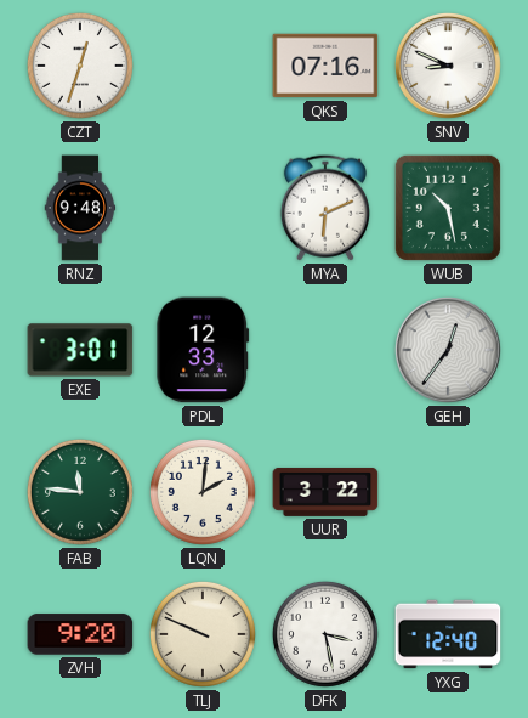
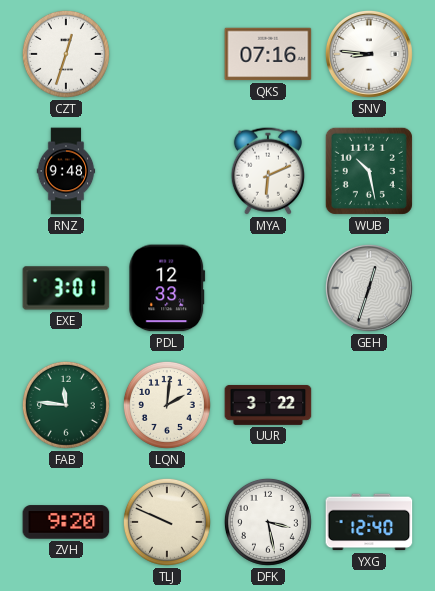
SNV: 8:49 -> 8:46
GEH: 12:36 -> 12:33
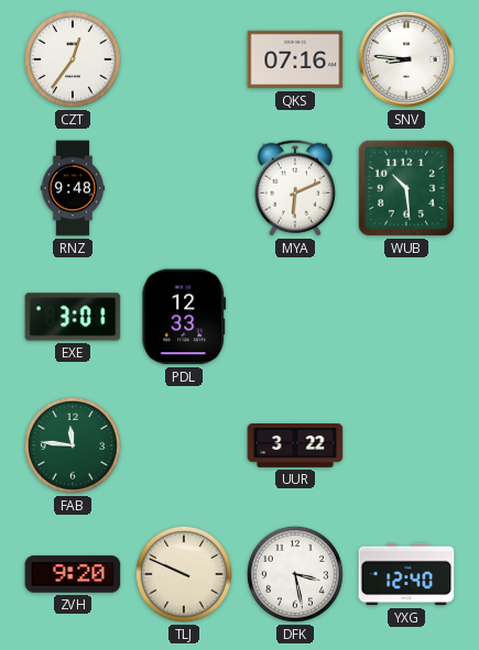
CZT: 12:33 -> 12:36
WUB: 10:28 -> 10:29
GEH: 12:33 -> none
LQN: 2:01 -> none
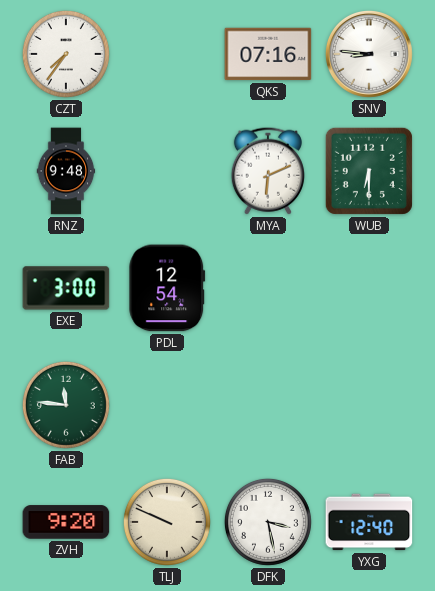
CZT: 12:36 -> 7:36
WUB: 10:29 -> 6:30
EXE: 3:01 -> 3:00
PDL: 12:33 -> 12:54
UUR: 3:22 -> none
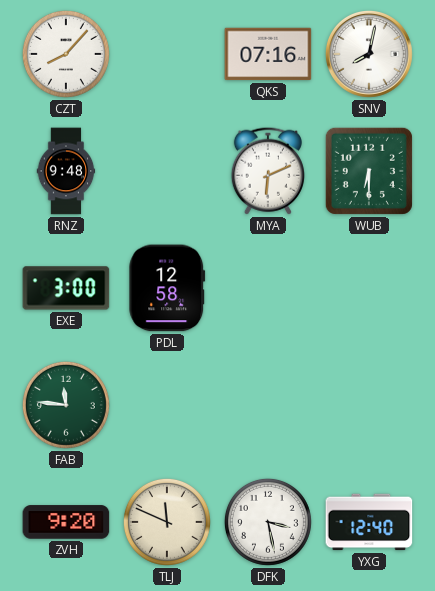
CZT: 7:36 -> 8:07
SNV: 8:46 -> 8:02
PDL: 12:54 -> 12:58
TLJ: 9:49 -> 11:49
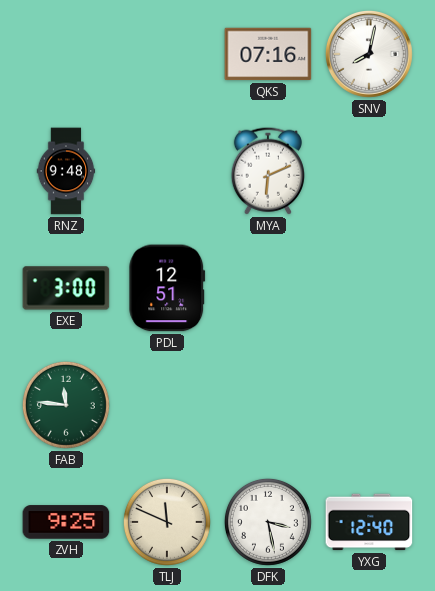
CZT: 8:07 -> none
WUB: 6:30 -> none
PDL: 12:58 -> 12:51
ZVH: 9:20 -> 9:25
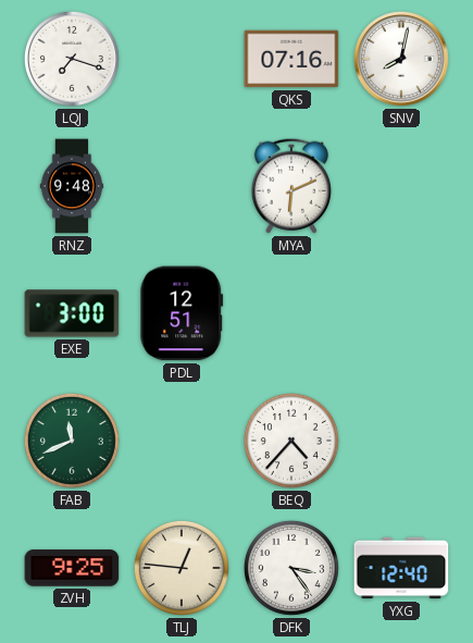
LQJ: none -> 7:18
FAB: 11:46 -> 11:41
BEQ: none -> 4:37
TLJ: 11:49 -> 12:46
DFK: 3:28 -> 3:24
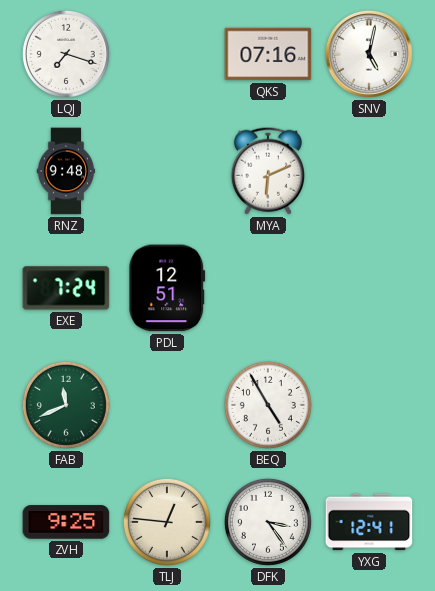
SNV: 8:02 -> 5:02
EXE: 3:00 -> 7:24
BEQ: 4:37 -> 4:55
YXG: 12:40 -> 12:41
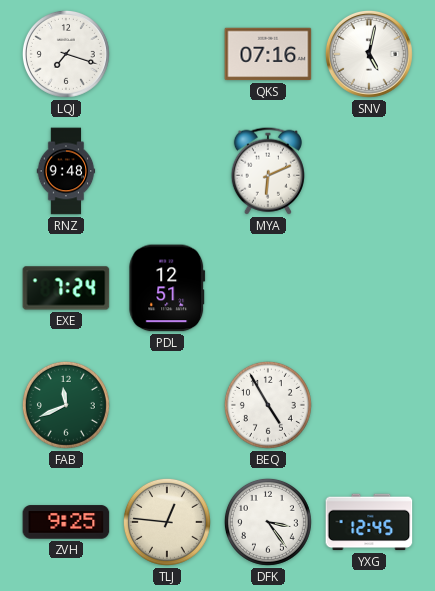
YXG: 12:41 -> 12:45
